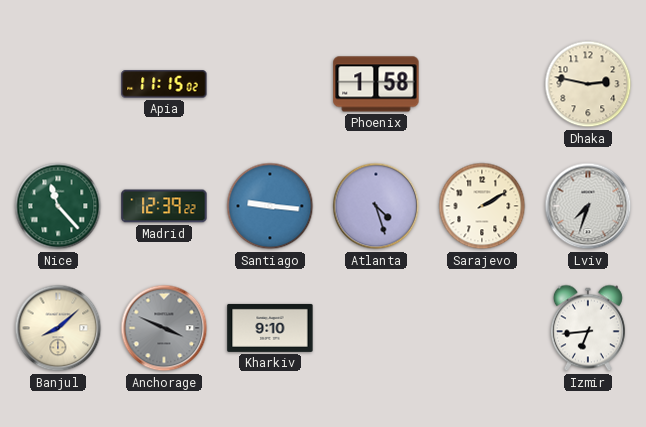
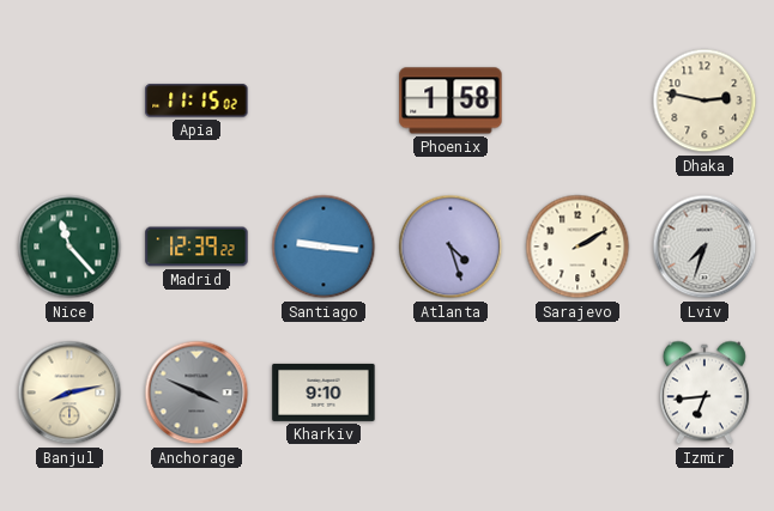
Banjul: 8:08 -> 8:13
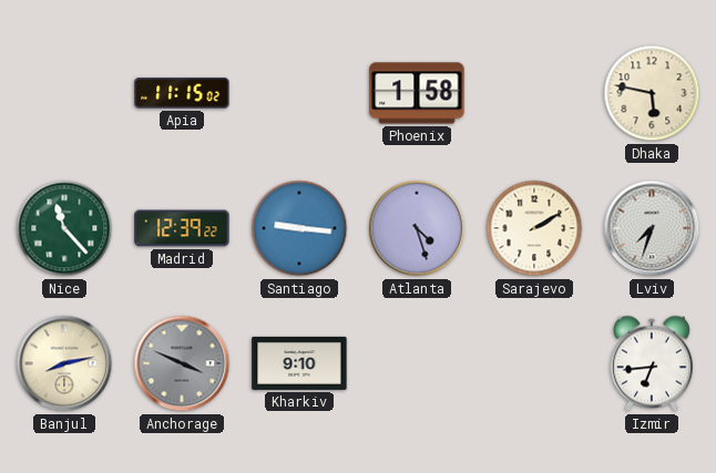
Dhaka: 2:47 -> 5:47
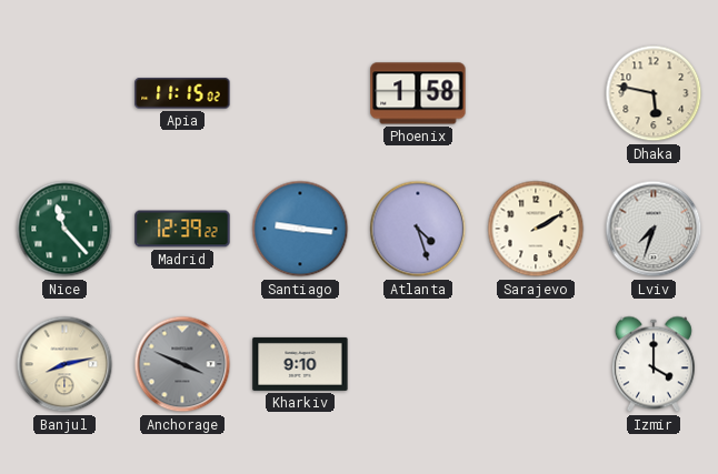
Izmir: 6:44 -> 4:00
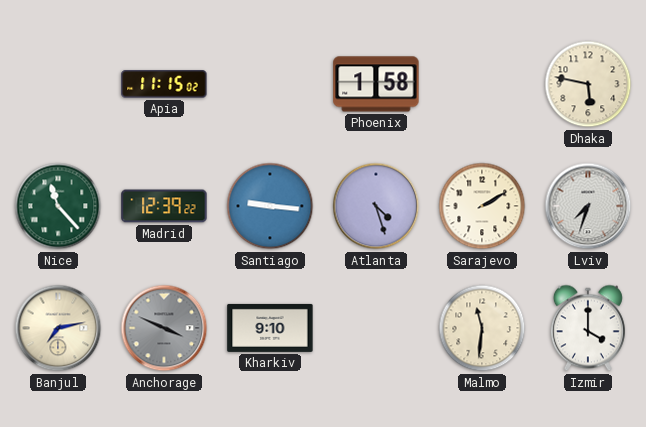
Banjul: 8:13 -> 7:13
Malmo: none -> 11:31
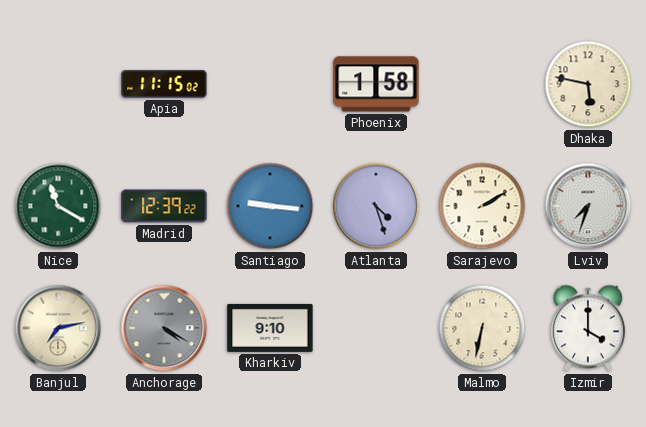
Nice: 11:23 -> 11:20
Anchorage: 3:49 -> 4:20
Malmo: 11:31 -> 6:32
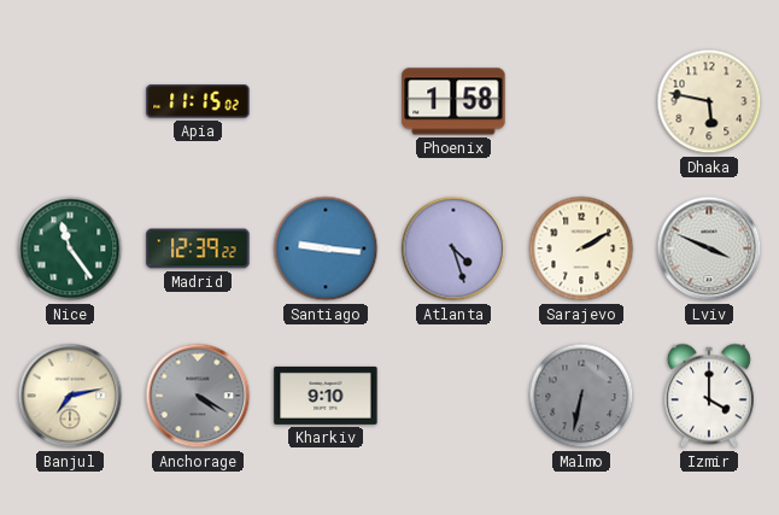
Nice: 11:20 -> 11:24
Lviv: 7:33 -> 3:49
Malmo dial: cream -> grey
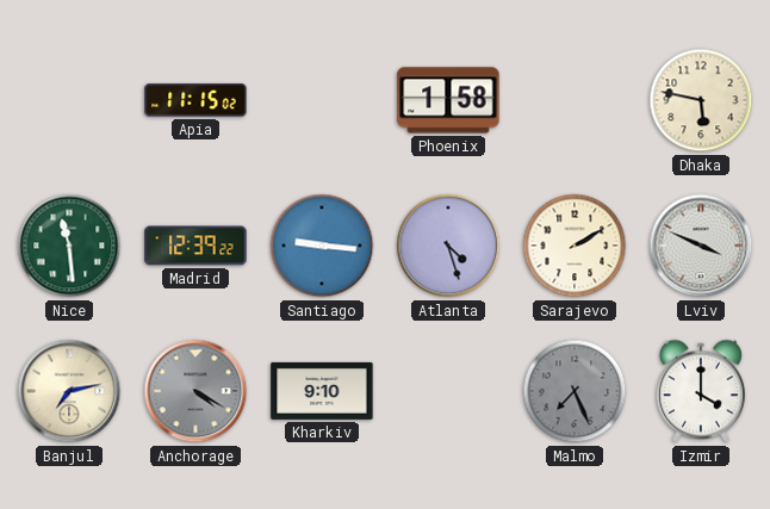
Nice: 11:24 -> 11:29
Malmo: 6:32 -> 7:26
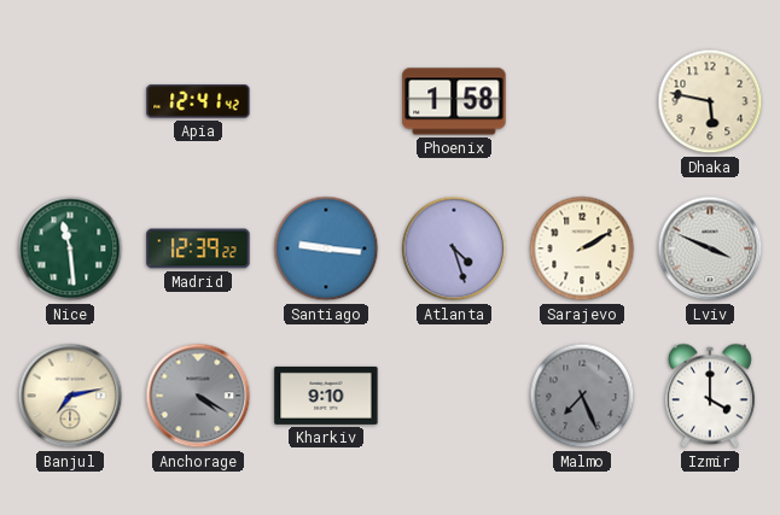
Apia: 11:15 -> 12:41
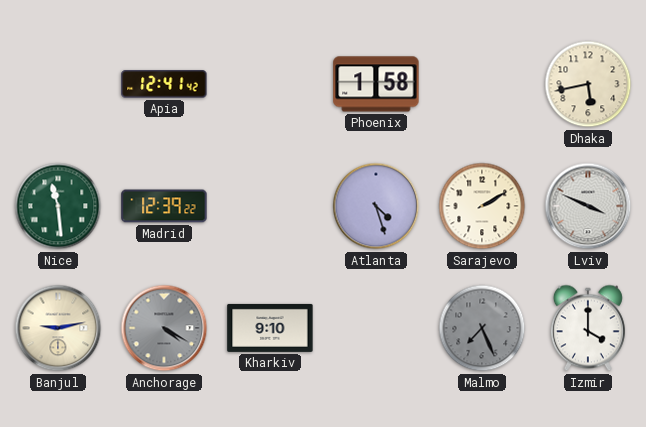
Dhaka: 5:47 -> 5:43
Santiago: 9:16 -> none
Banjul: 7:13 -> 9:13
